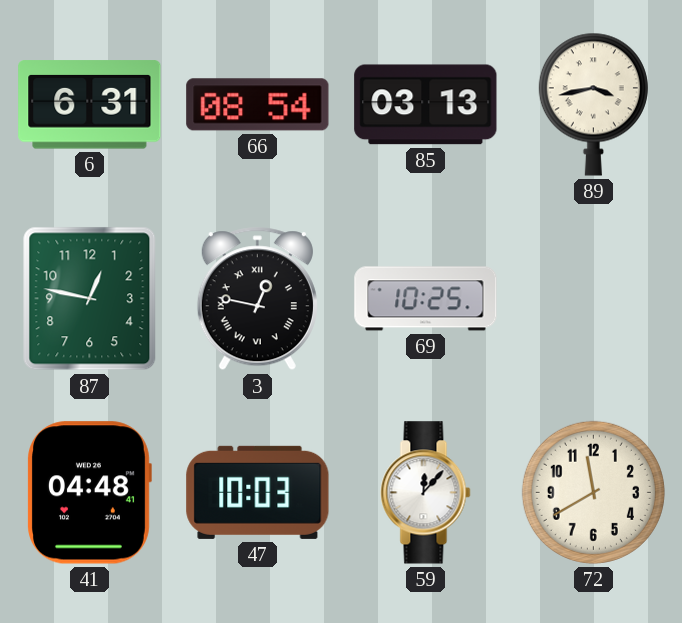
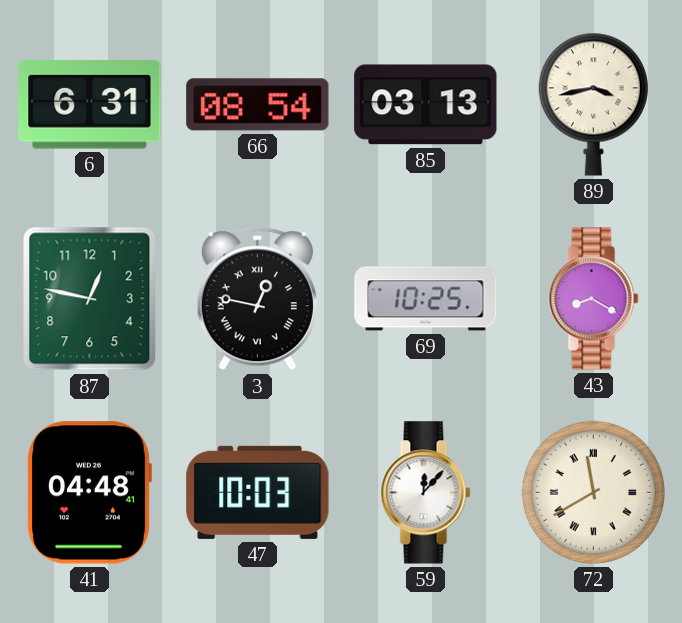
43: none -> 8:20
72 numerals: Arabic -> Roman
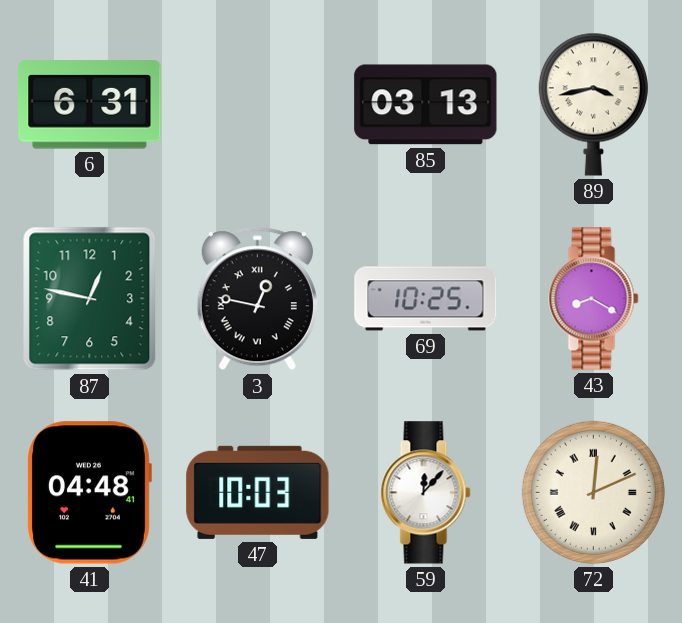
66: 08:54 -> none
72: 11:40 -> 12:11
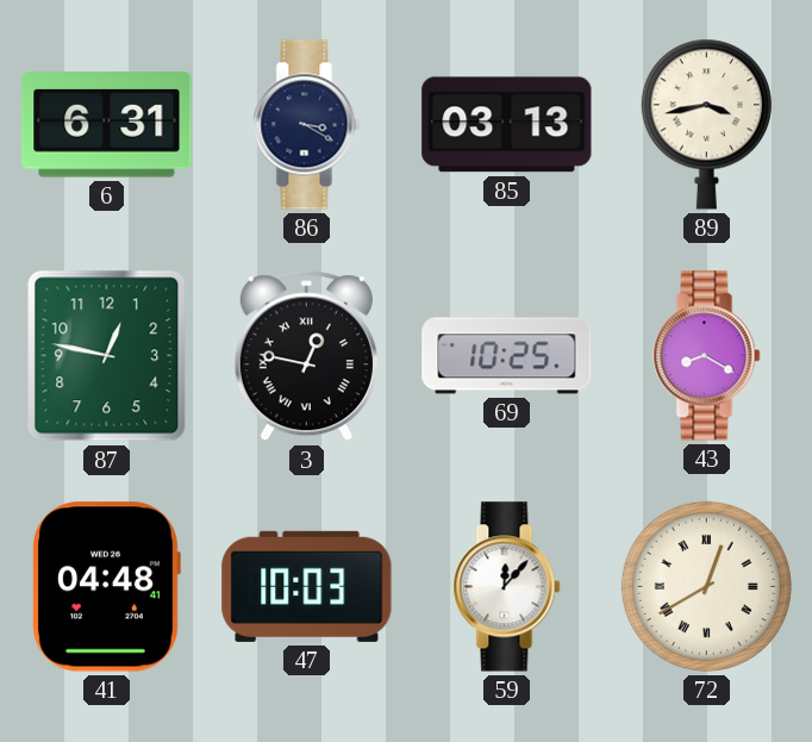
86: none -> 3:20
72: 12:11 -> 12:40
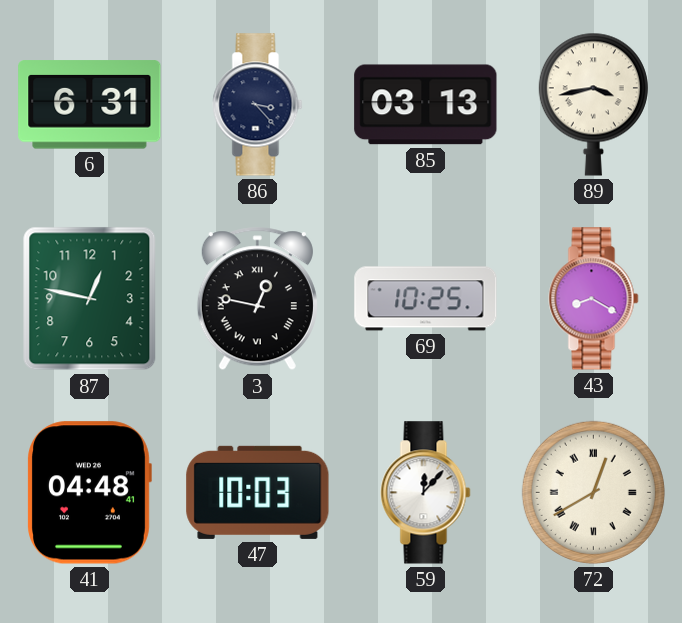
86: 3:20 -> 3:23
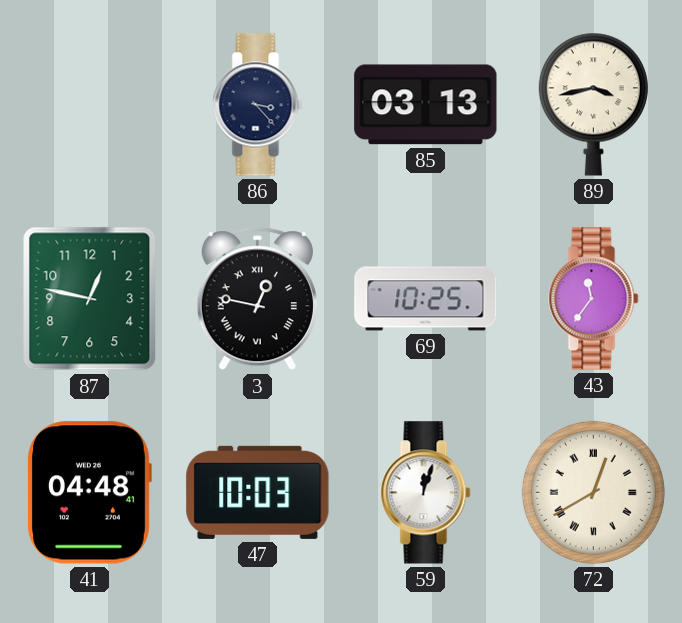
6: 6:31 -> none
43: 8:20 -> 11:36
59: 12:07 -> 12:03
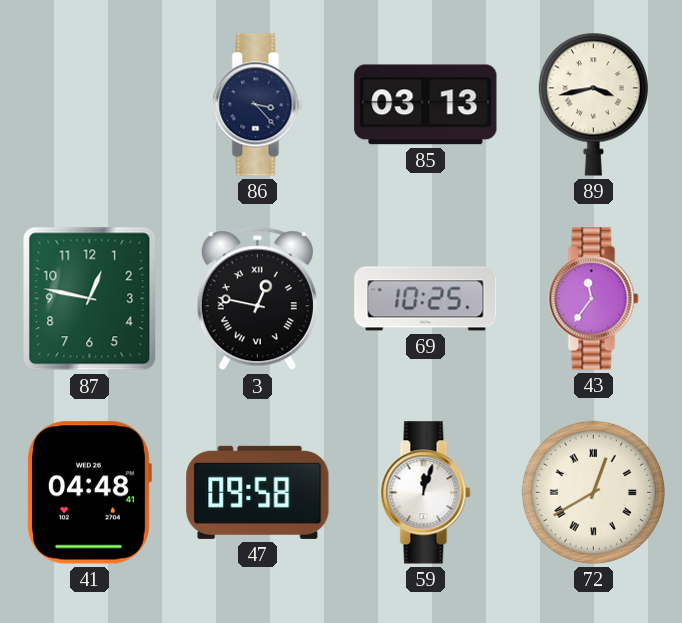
47: 10:03 -> 09:58
